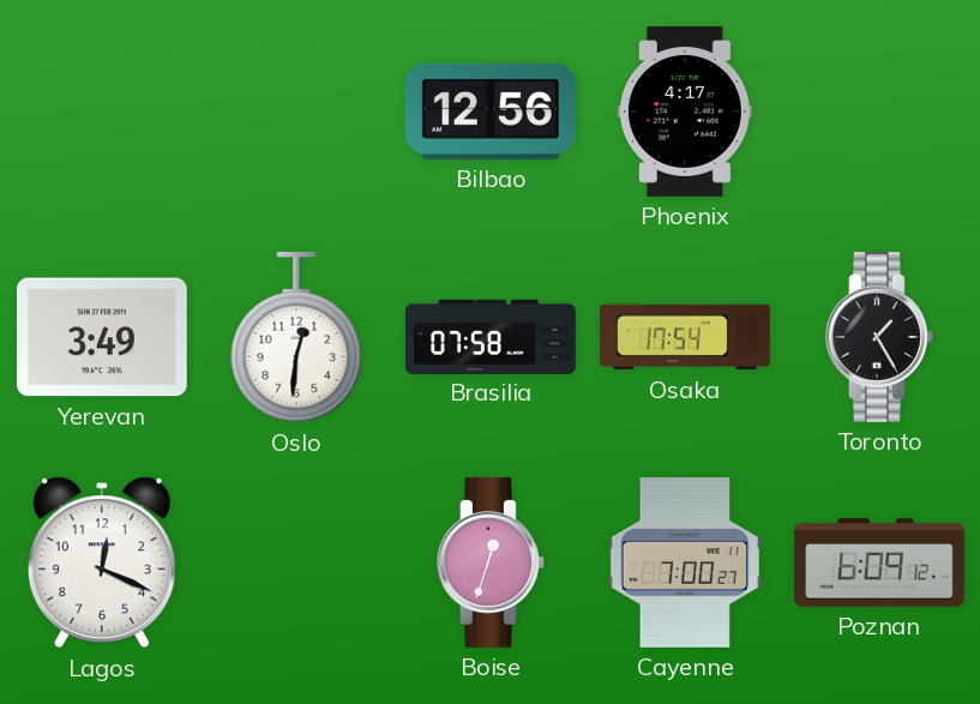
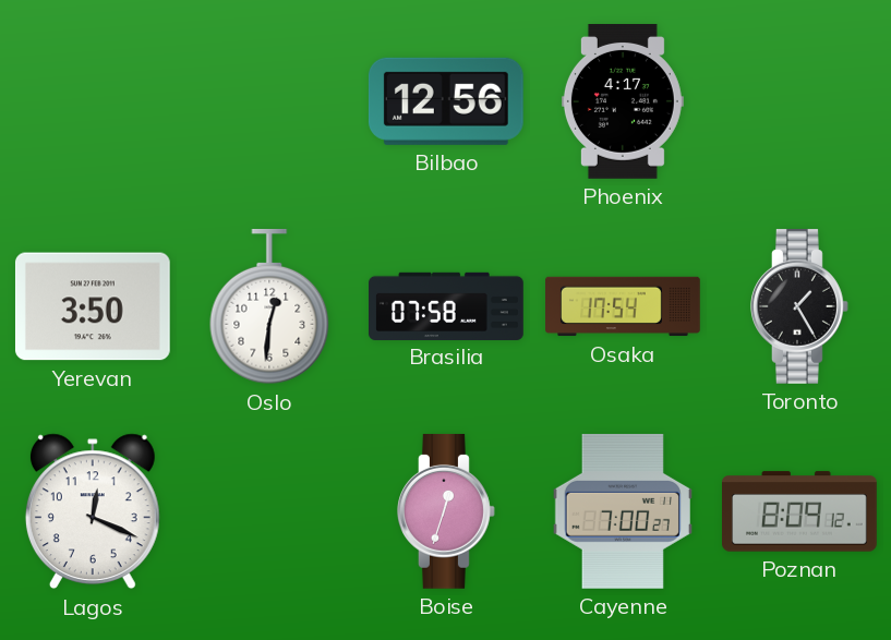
Yerevan: 3:49 -> 3:50
Poznan: 6:09 -> 8:09
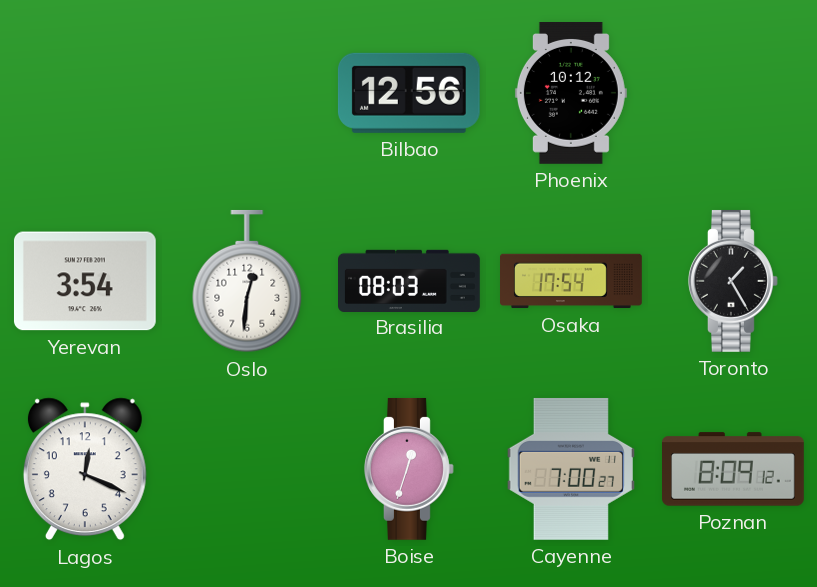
Phoenix: 4:17 -> 10:12
Yerevan: 3:50 -> 3:54
Brasilia: 07:58 -> 08:03
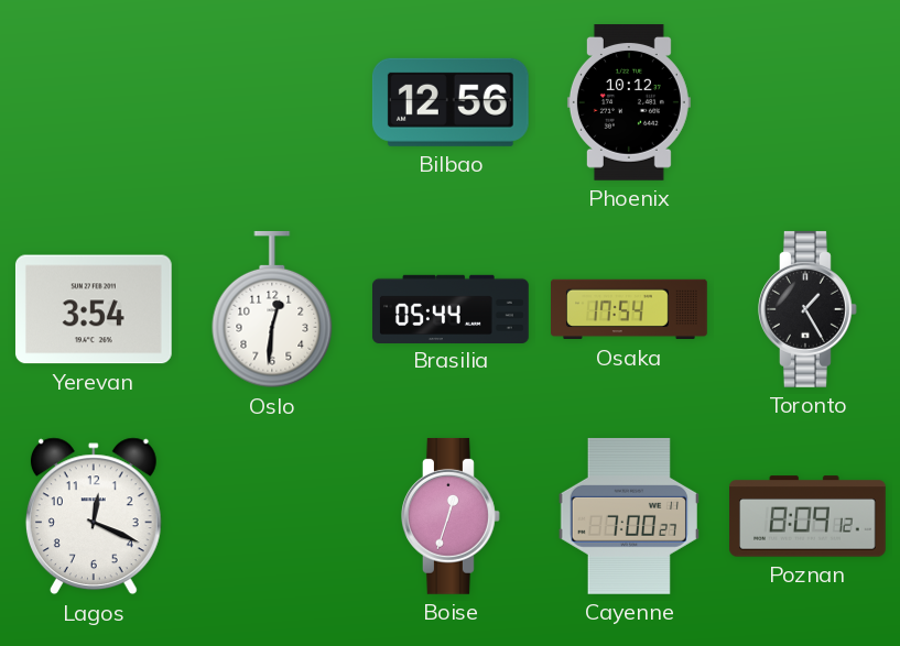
Brasilia: 08:03 -> 05:44
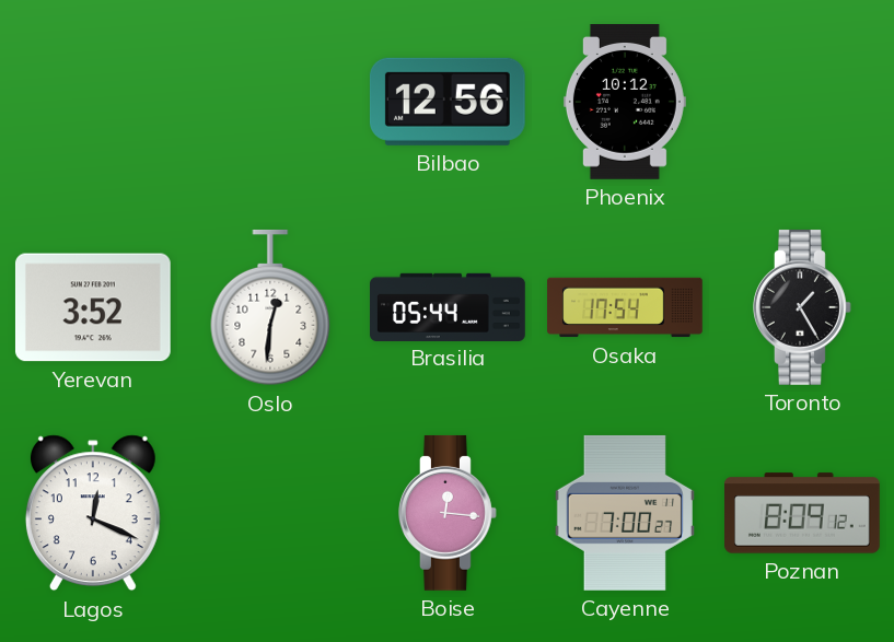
Yerevan: 3:54 -> 3:52
Boise: 12:33 -> 12:16
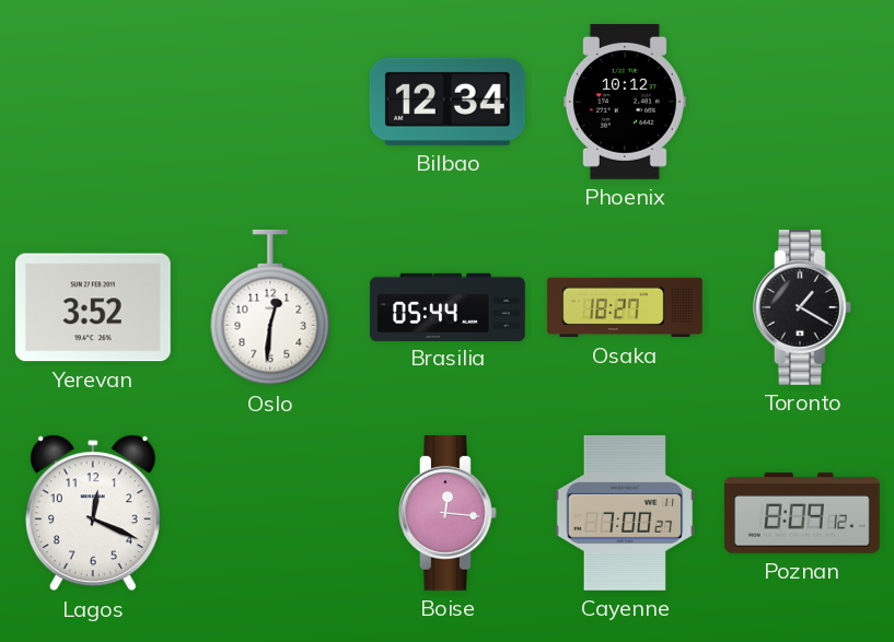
Bilbao: 12:56 -> 12:34
Osaka: 17:54 -> 18:27
Toronto: 1:25 -> 1:20
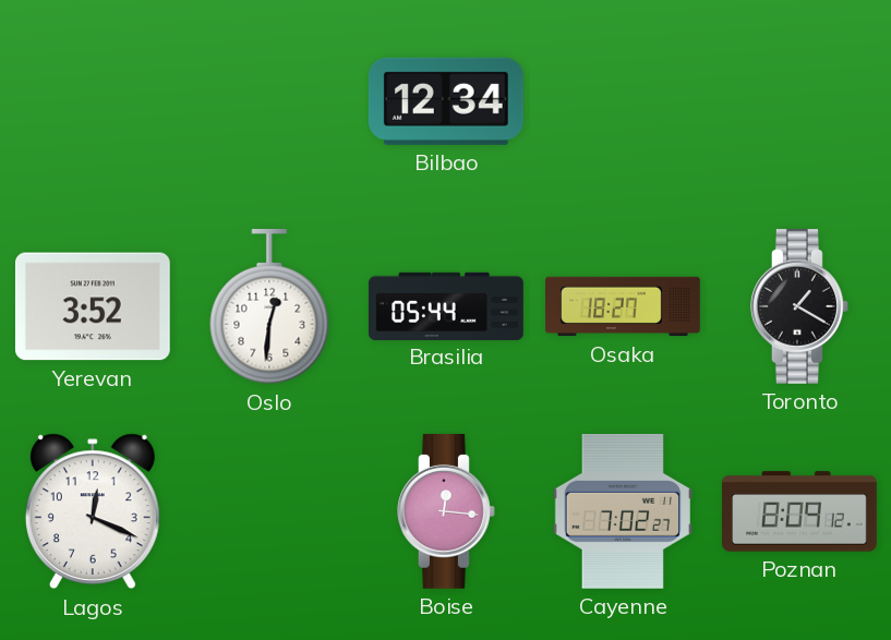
Phoenix: 10:12 -> none
Cayenne: 7:00 -> 7:02
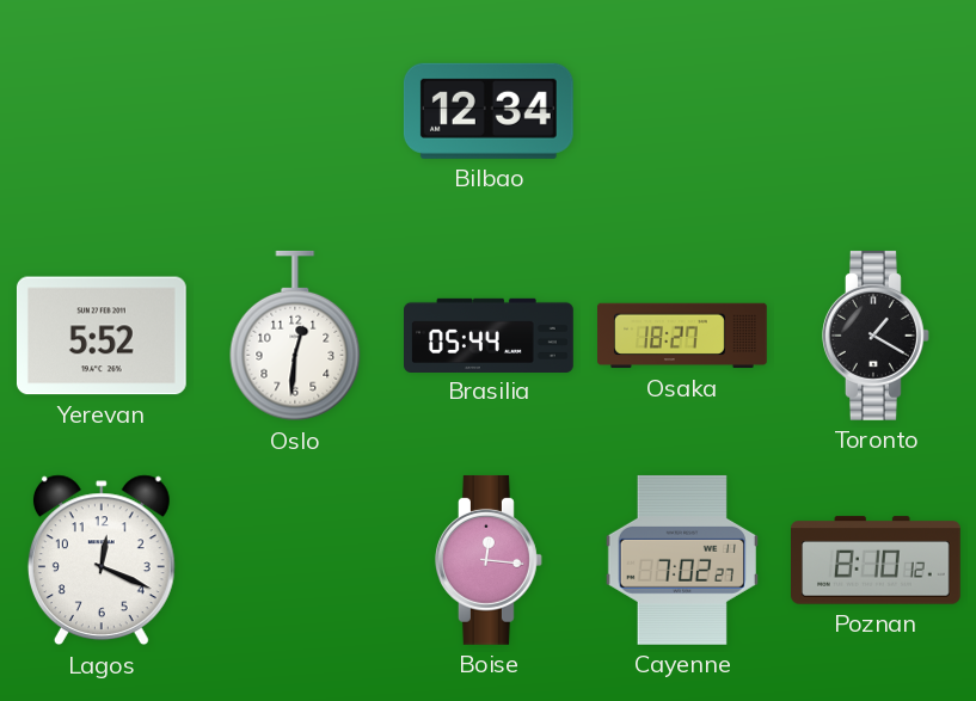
Yerevan: 3:52 -> 5:52
Poznan: 8:09 -> 8:10
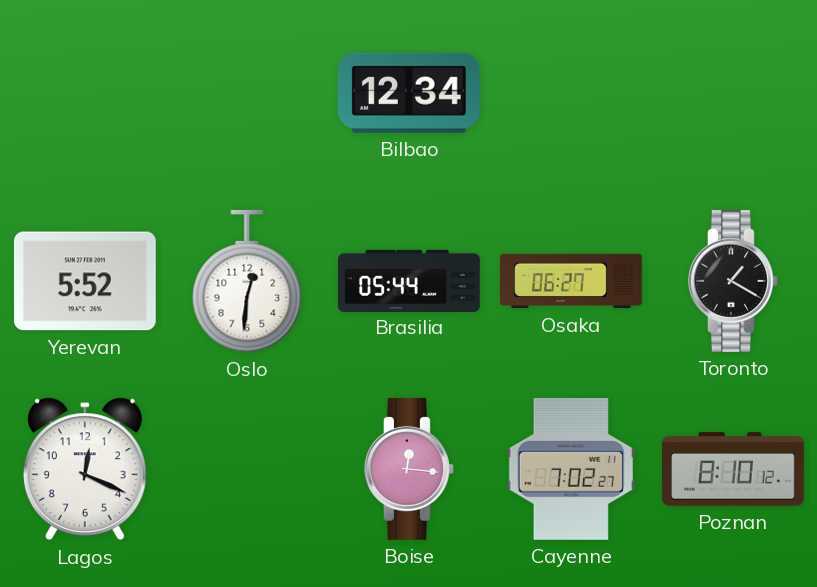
Osaka: 18:27 -> 06:27
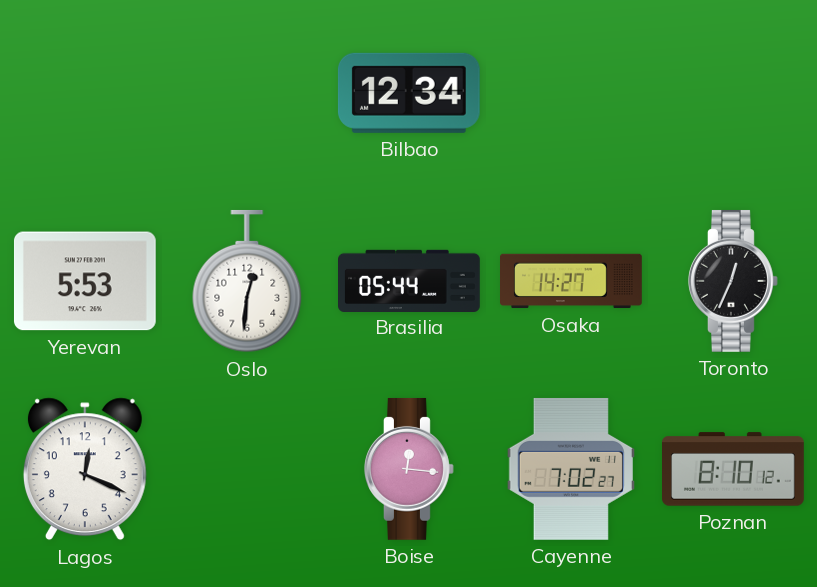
Yerevan: 5:52 -> 5:53
Osaka: 06:27 -> 14:27
Toronto: 1:20 -> 12:34
